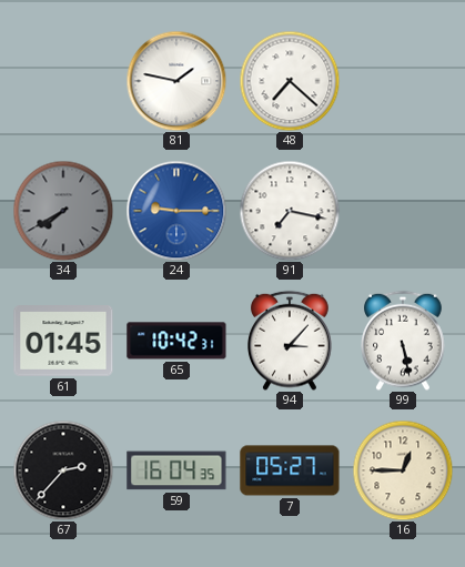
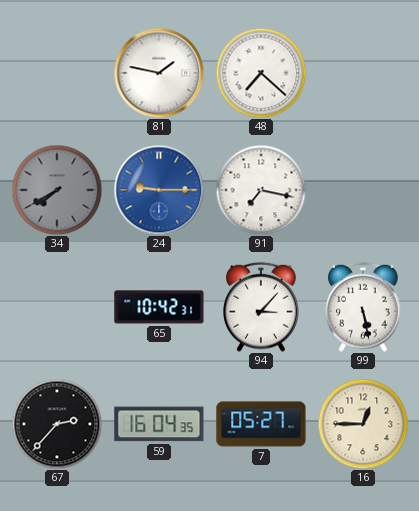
61: 01:45 -> none
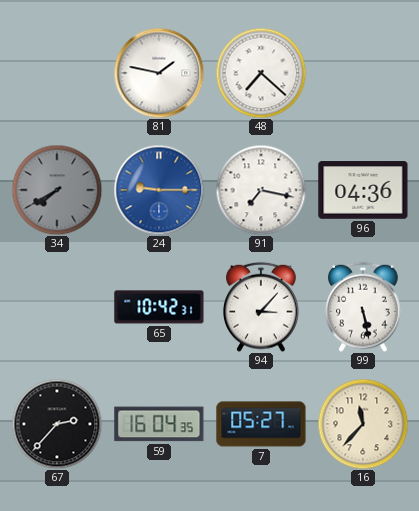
96: none -> 04:36
16: 12:45 -> 11:37
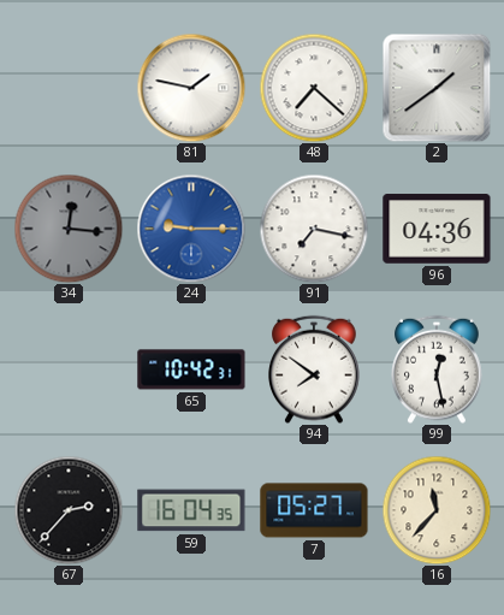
2: none -> 1:39
34: 7:40 -> 12:16
94: 3:07 -> 7:51
99: 5:28 -> 12:28
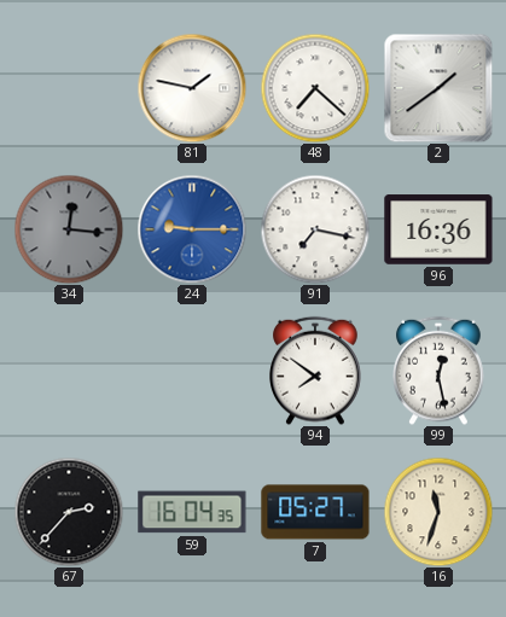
96: 04:36 -> 16:36
65: 10:42 -> none
16: 11:37 -> 11:33
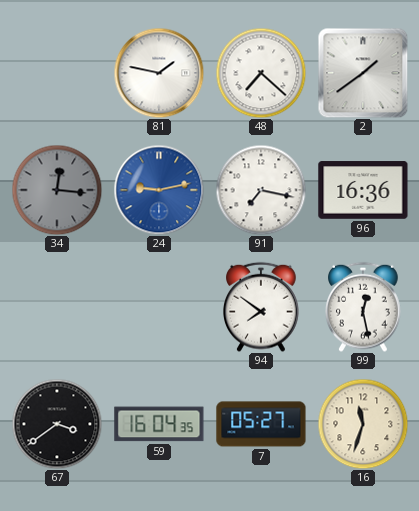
24: 9:15 -> 9:13
67: 2:37 -> 3:39
